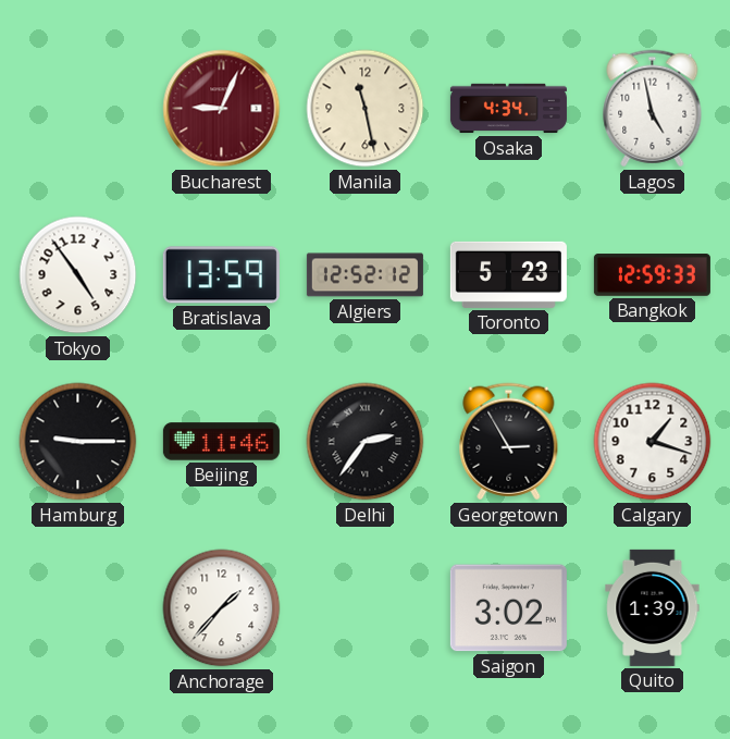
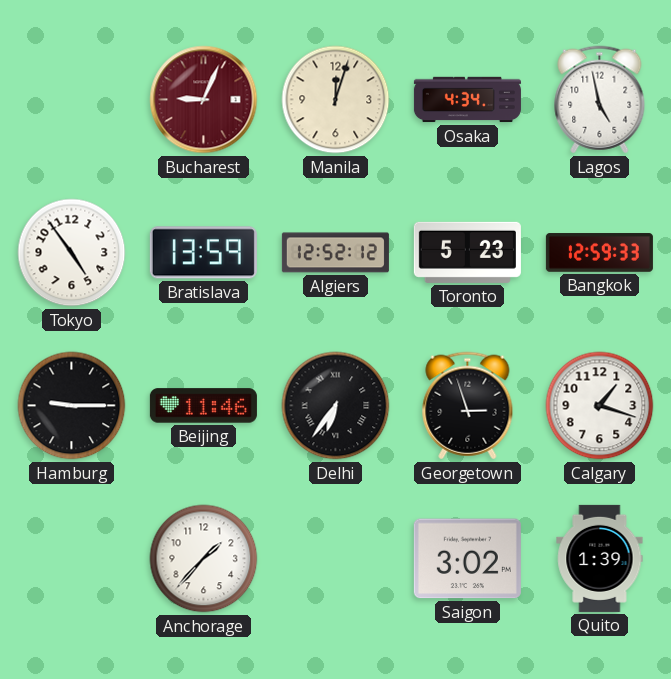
Manila: 11:28 -> 12:03
Delhi: 2:36 -> 6:36
Georgetown: 2:55 -> 2:57
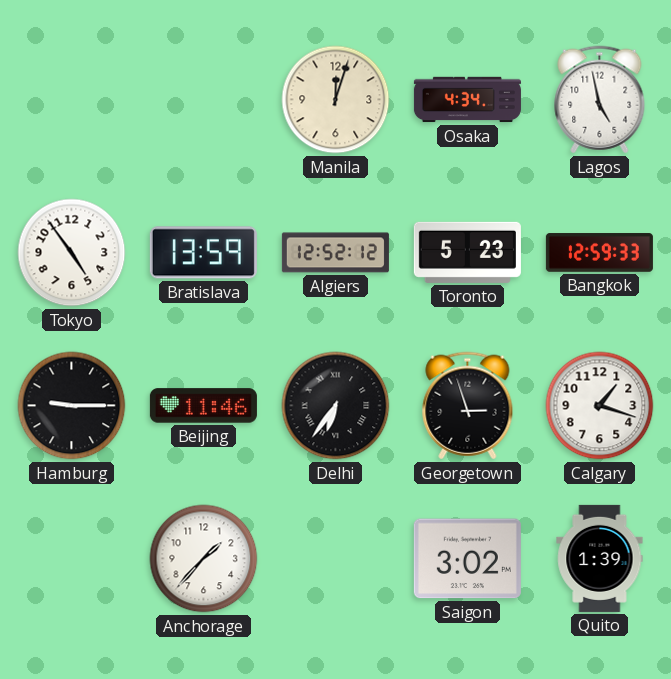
Bucharest: 9:04 -> none
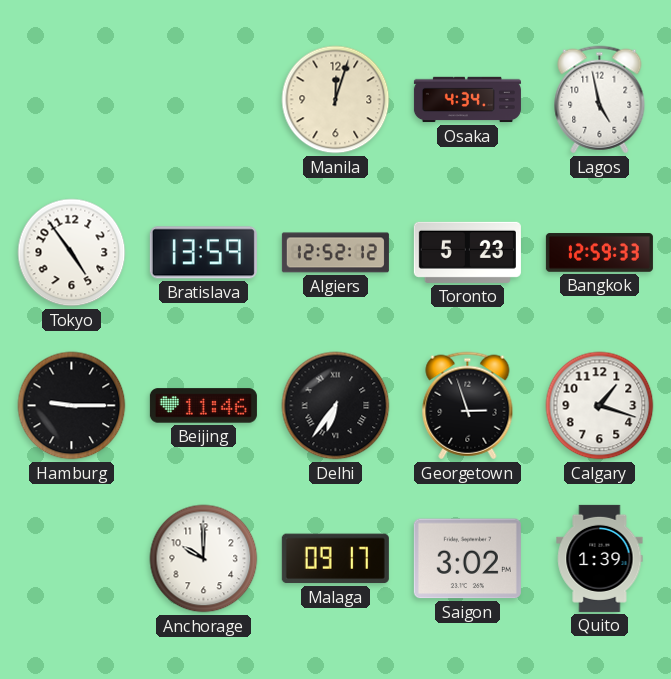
Anchorage: 1:37 -> 10:00
Malaga: none -> 09:17
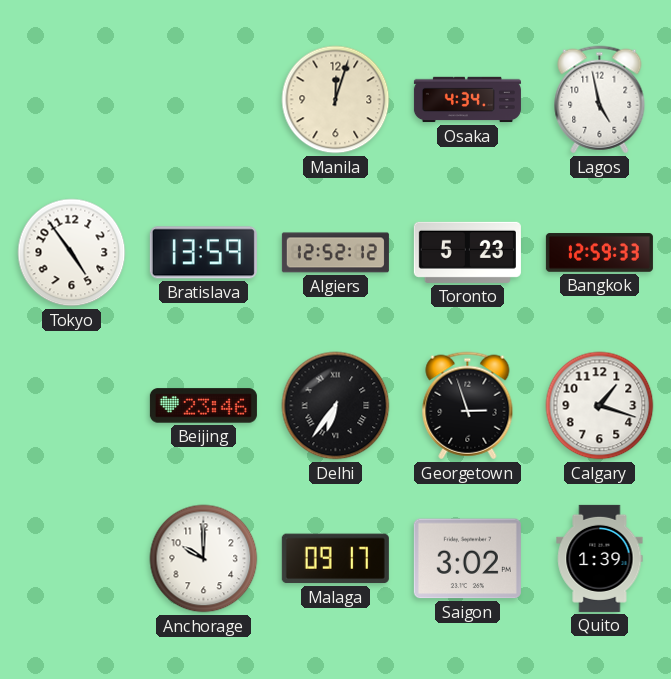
Hamburg: 9:15 -> none
Beijing: 11:46 -> 23:46
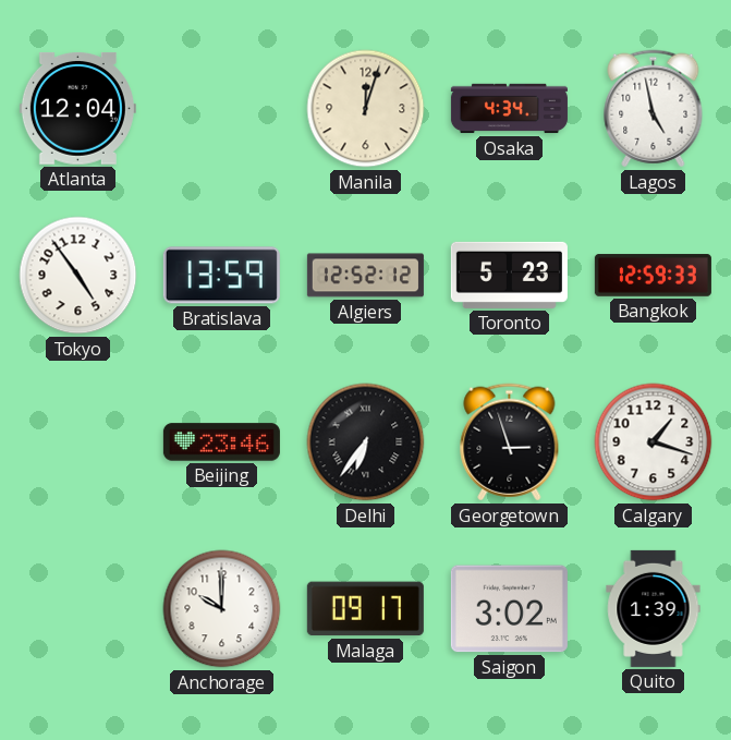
Atlanta: none -> 12:04
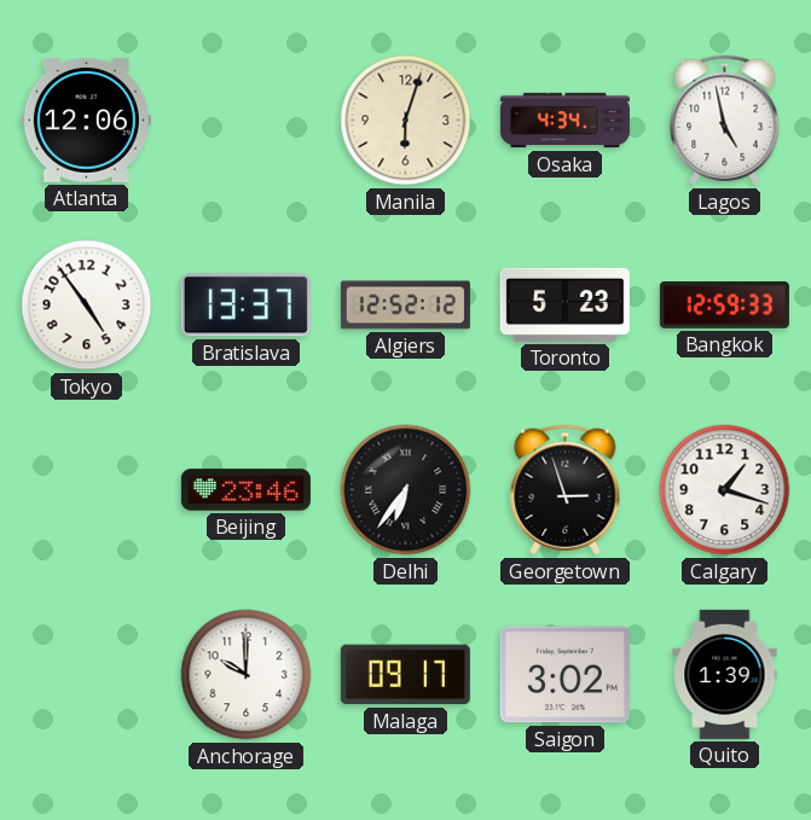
Atlanta: 12:04 -> 12:06
Manila: 12:03 -> 6:03
Bratislava: 13:59 -> 13:37
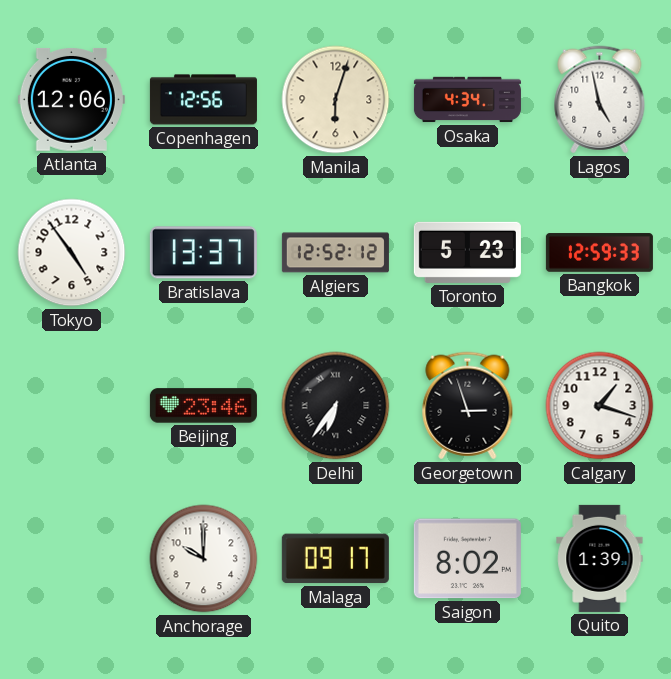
Copenhagen: none -> 12:56
Saigon: 3:02 -> 8:02
